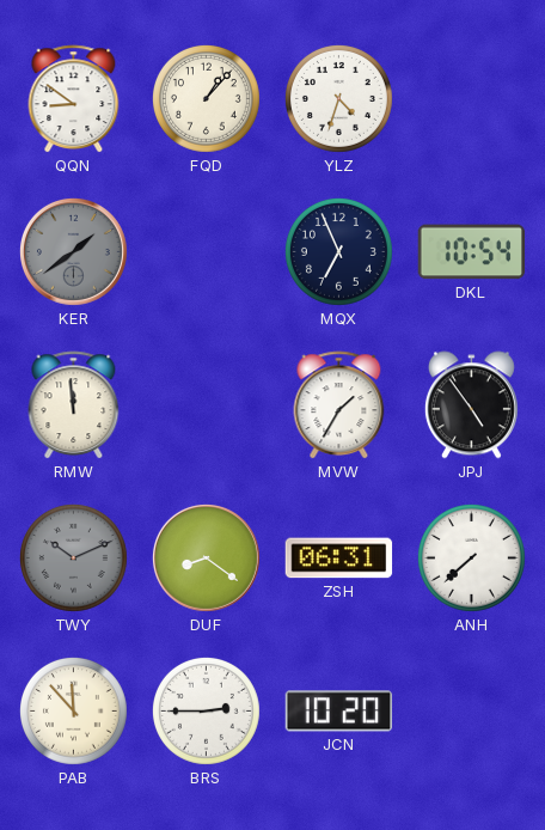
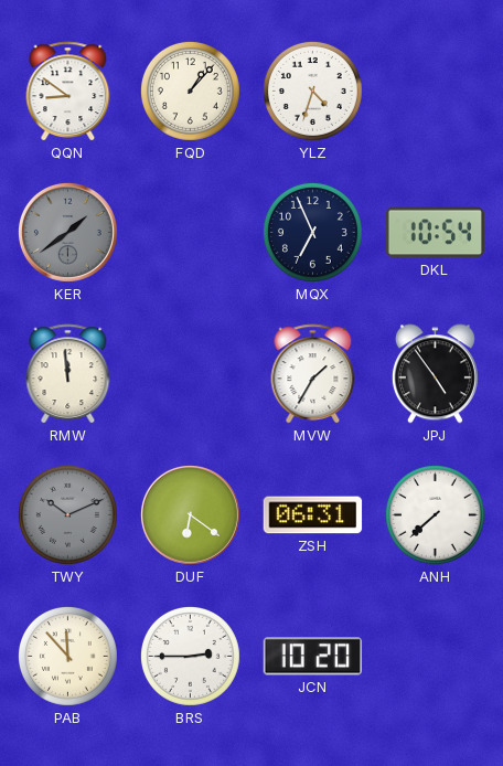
DUF: 8:21 -> 6:21
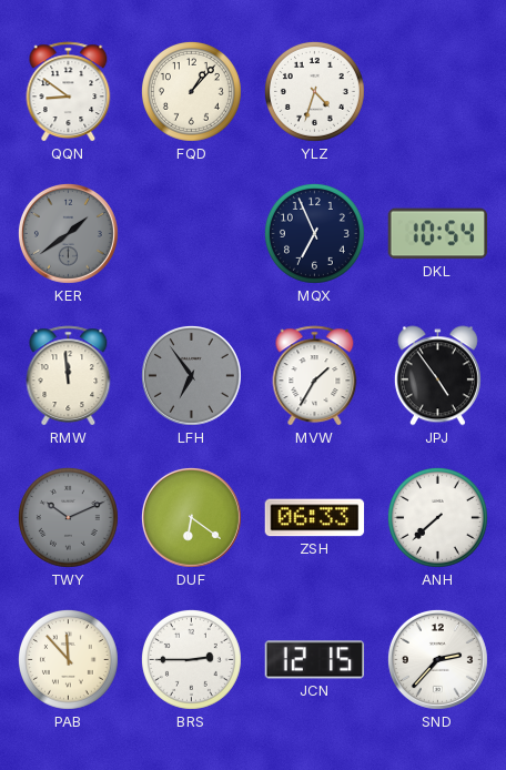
LFH: none -> 6:54
ZSH: 06:31 -> 06:33
JCN: 10:20 -> 12:15
SND: none -> 2:37
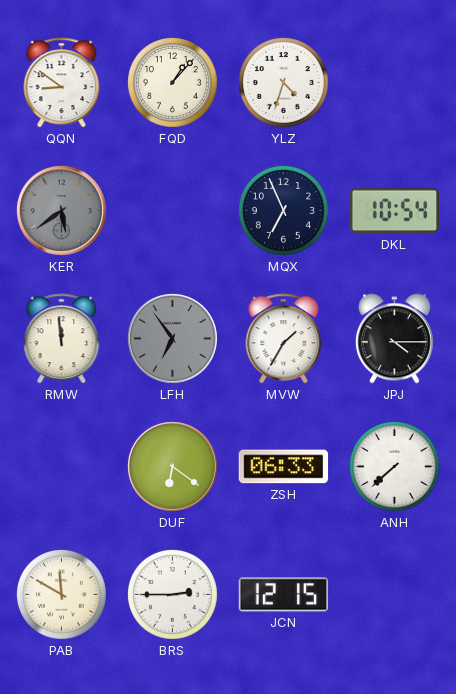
KER: 1:39 -> 5:39
JPJ: 4:54 -> 4:15
TWY: 10:11 -> none
PAB: 11:53 -> 11:50
SND: 2:37 -> none
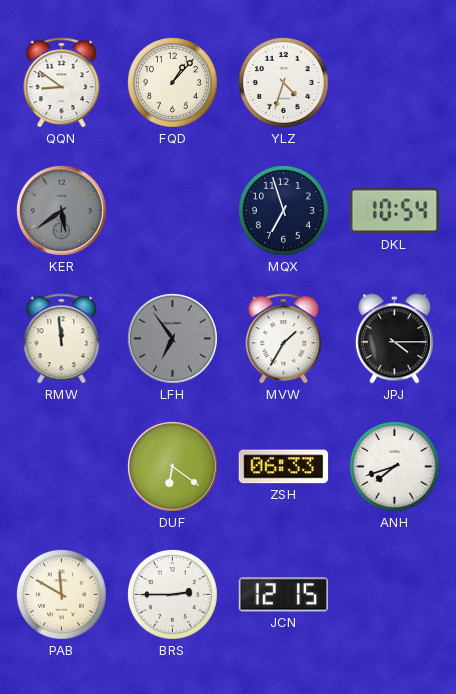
MQX: 6:56 -> 6:57
ANH: 7:38 -> 7:42
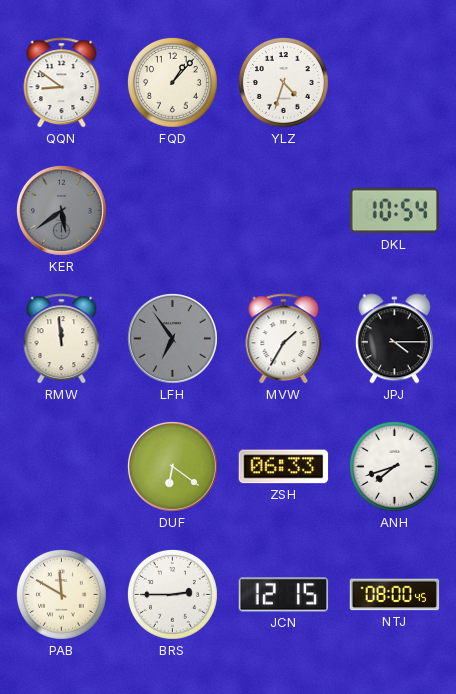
MQX: 6:57 -> none
NTJ: none -> 08:00
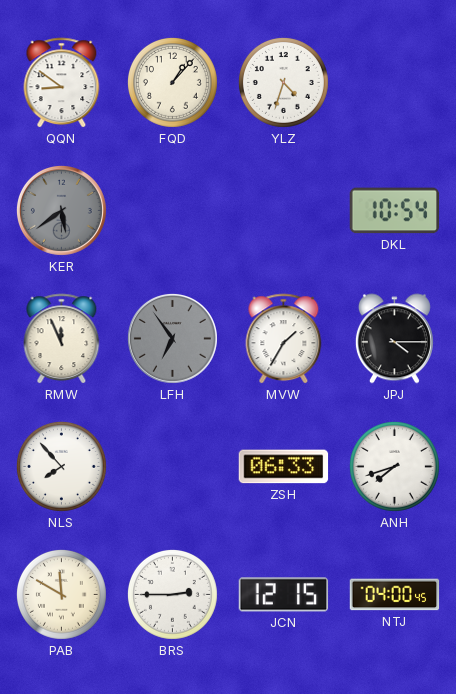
RMW: 11:59 -> 11:56
NLS: none -> 7:53
DUF: 6:21 -> none
NTJ: 08:00 -> 04:00
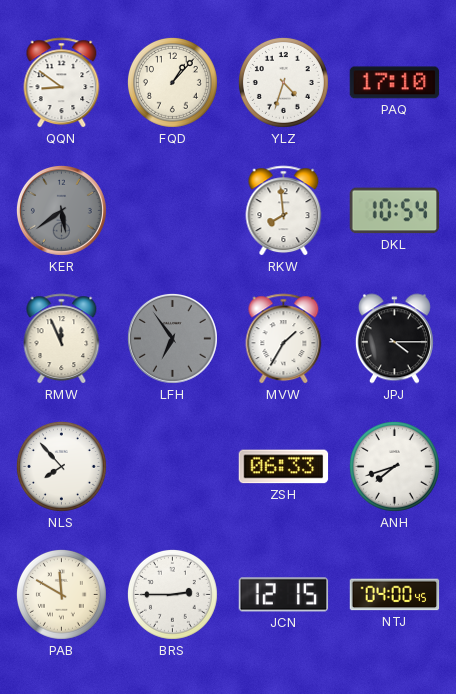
PAQ: none -> 17:10
RKW: none -> 7:59
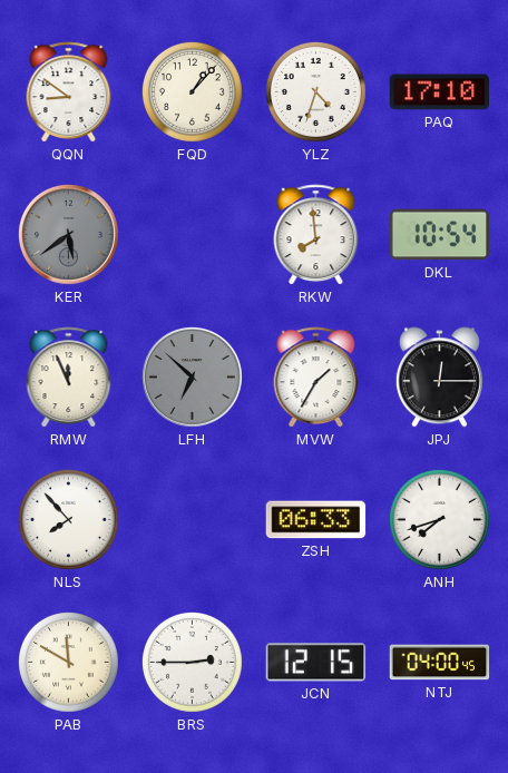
LFH: 6:54 -> 6:52
JPJ: 4:15 -> 12:15
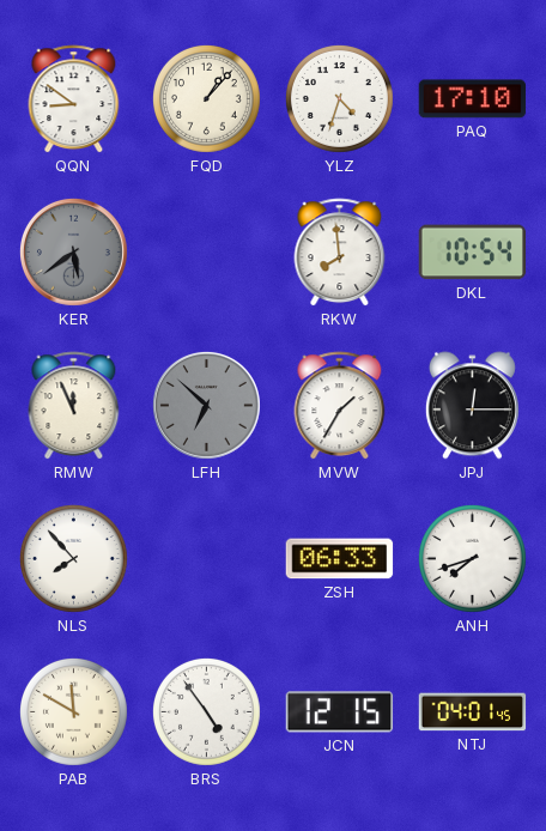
BRS: 2:45 -> 4:54
NTJ: 04:00 -> 04:01
